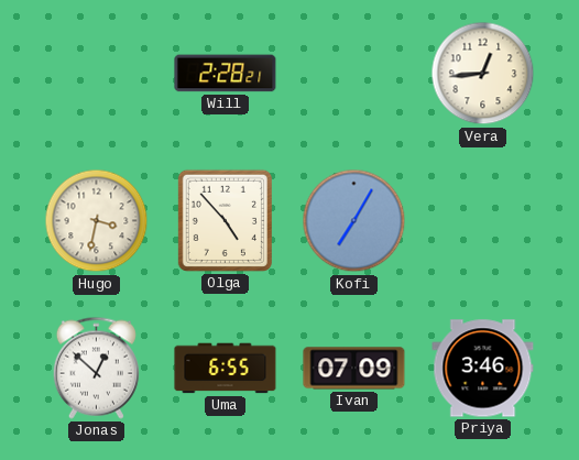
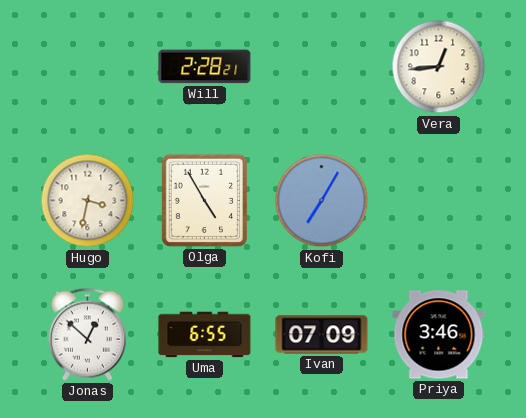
Olga: 4:53 -> 4:55
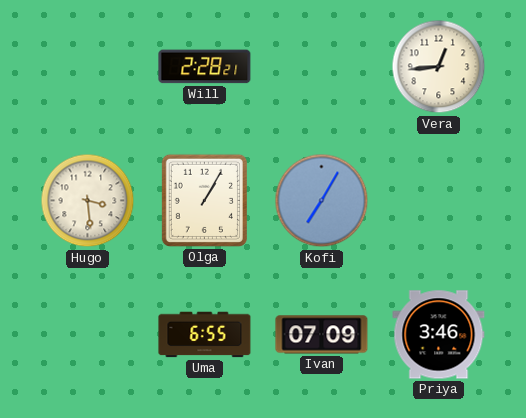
Hugo: 3:32 -> 3:29
Olga: 4:55 -> 1:05
Jonas: 12:52 -> none
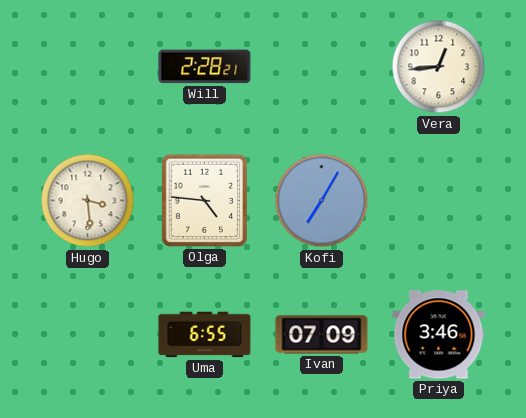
Olga: 1:05 -> 4:46
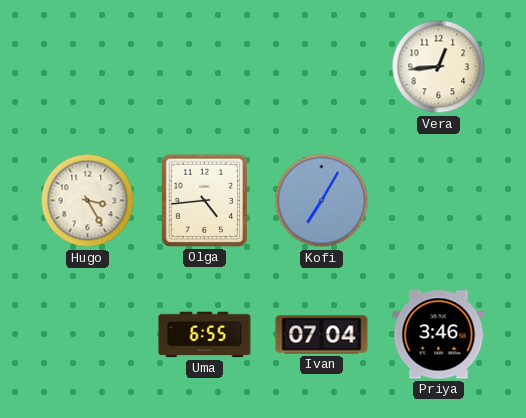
Will: 2:28 -> none
Hugo: 3:29 -> 3:25
Olga: 4:46 -> 4:44
Ivan: 07:09 -> 07:04
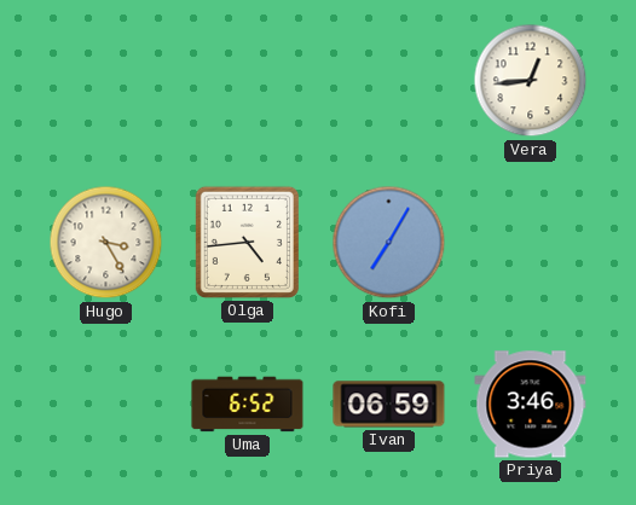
Uma: 6:55 -> 6:52
Ivan: 07:04 -> 06:59
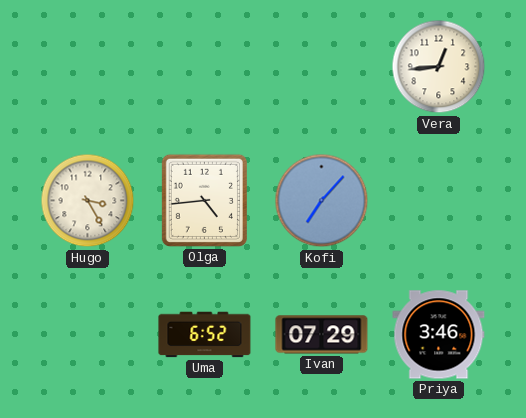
Kofi: 7:05 -> 7:07
Ivan: 06:59 -> 07:29
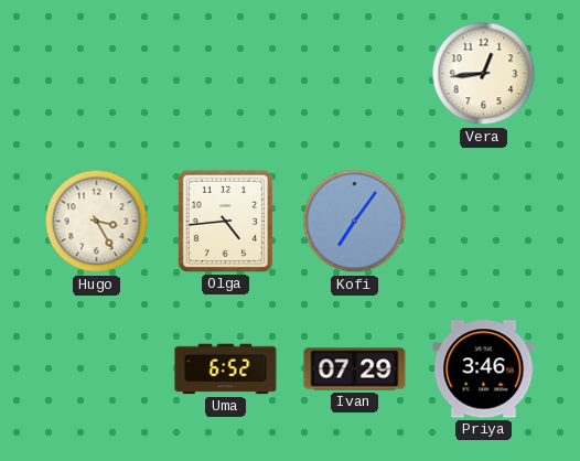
Kofi: 7:07 -> 7:06
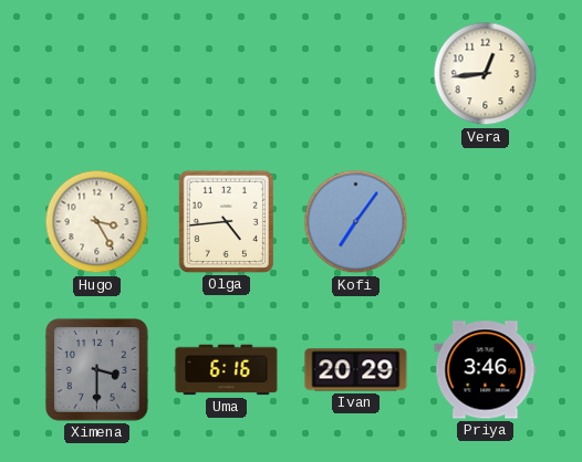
Ximena: none -> 3:30
Uma: 6:52 -> 6:16
Ivan: 07:29 -> 20:29
